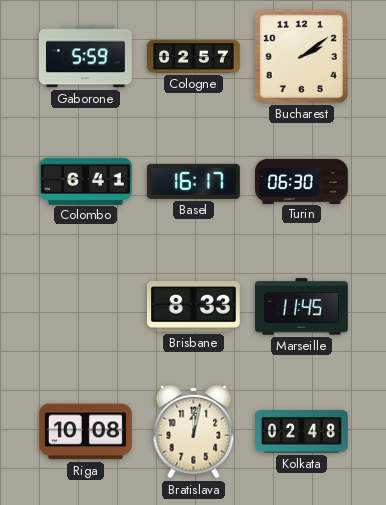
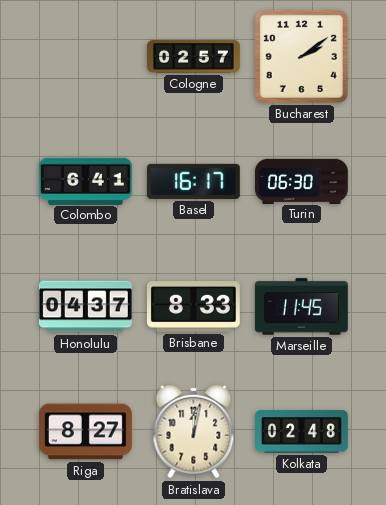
Gaborone: 5:59 -> none
Honolulu: none -> 04:37
Riga: 10:08 -> 8:27
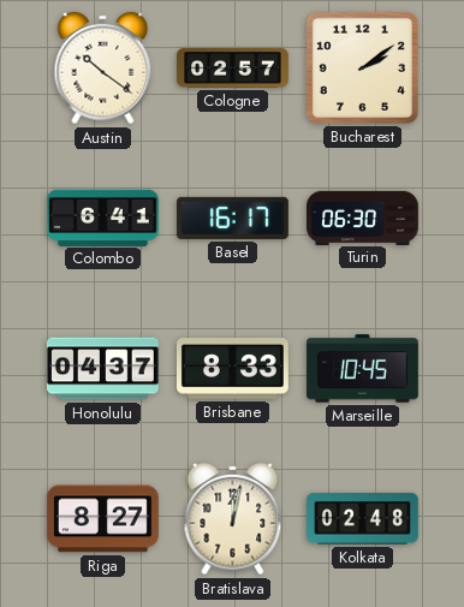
Austin: none -> 10:21
Marseille: 11:45 -> 10:45
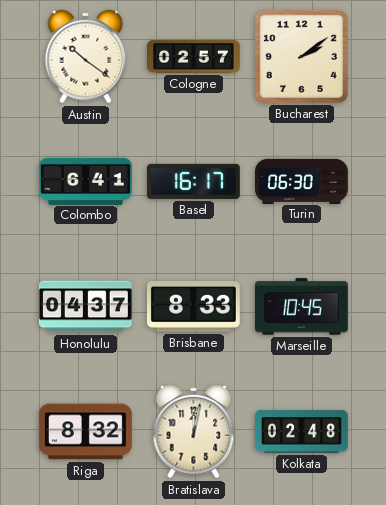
Riga: 8:27 -> 8:32
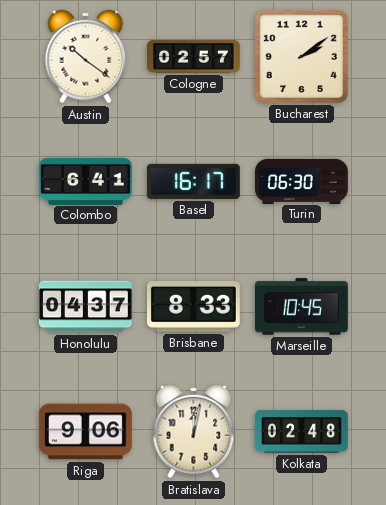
Riga: 8:32 -> 9:06
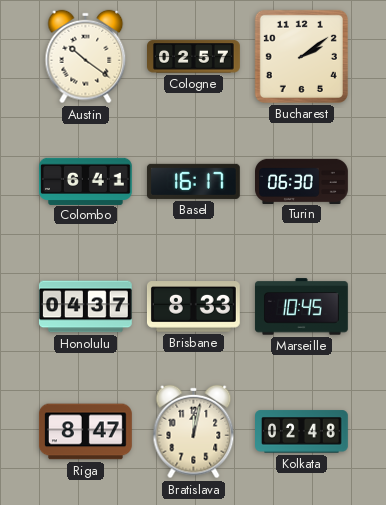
Riga: 9:06 -> 8:47
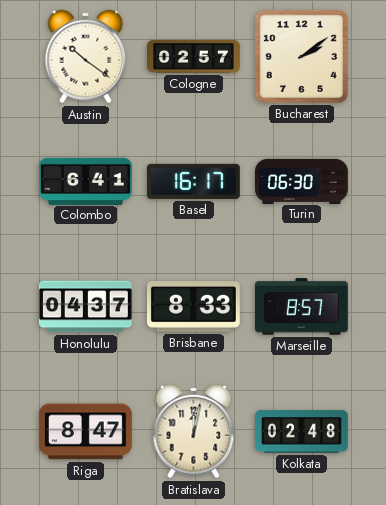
Marseille: 10:45 -> 8:57
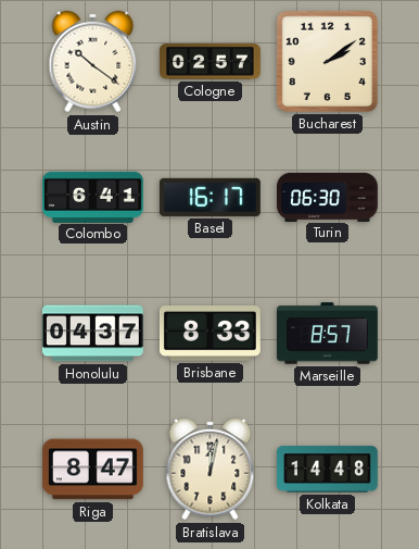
Kolkata: 02:48 -> 14:48
